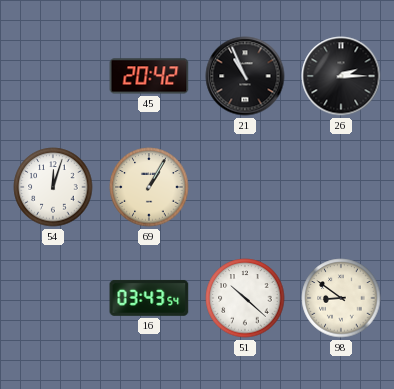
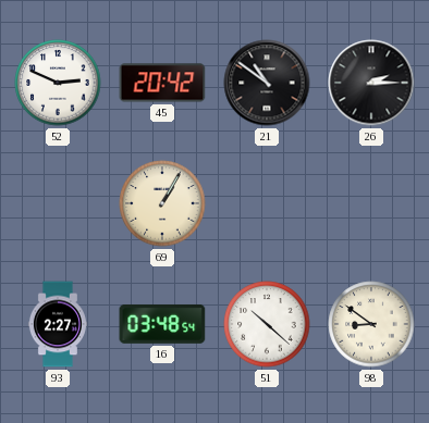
52: none -> 2:49
21: 10:56 -> 10:51
54: 12:03 -> none
93: none -> 2:27
16: 03:43 -> 03:48
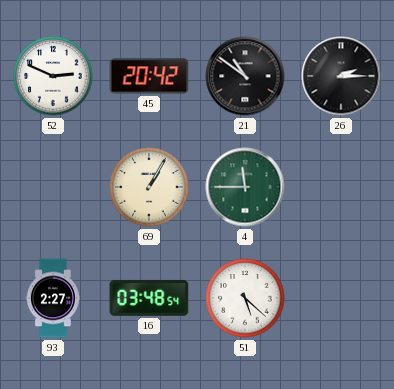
4: none -> 11:45
51: 10:22 -> 5:22
98: 8:51 -> none
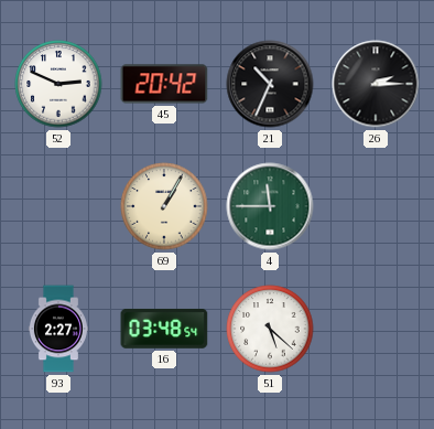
21: 10:51 -> 10:34
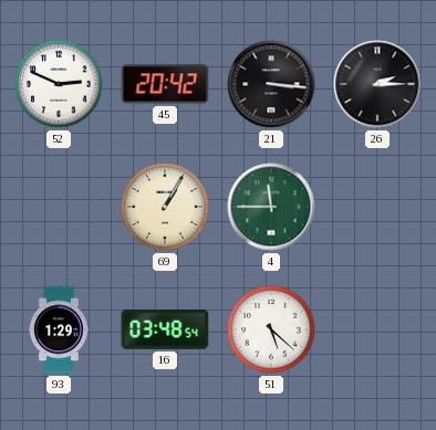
21: 10:34 -> 3:16
93: 2:27 -> 1:29
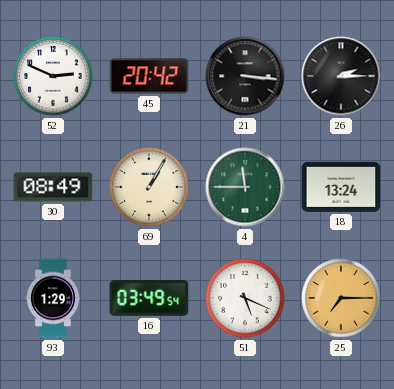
30: none -> 08:49
18: none -> 13:24
16: 03:48 -> 03:49
51: 5:22 -> 5:19
25: none -> 7:15
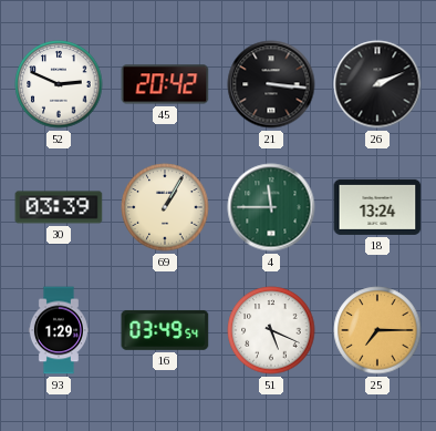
26: 2:15 -> 2:11
30: 08:49 -> 03:39
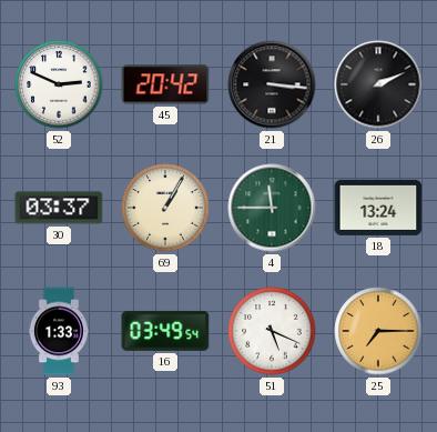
30: 03:39 -> 03:37
93: 1:29 -> 1:33
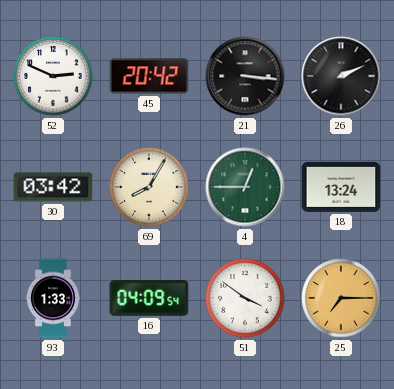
30: 03:37 -> 03:42
69: 1:05 -> 8:05
4: 11:45 -> 12:45
16: 03:49 -> 04:09
51: 5:19 -> 3:51
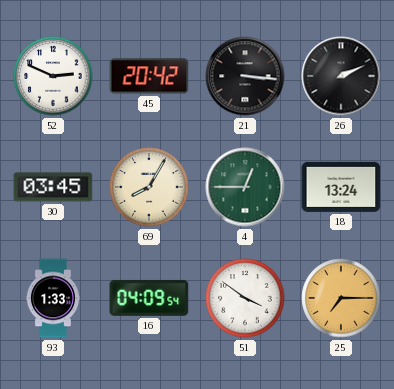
30: 03:42 -> 03:45
